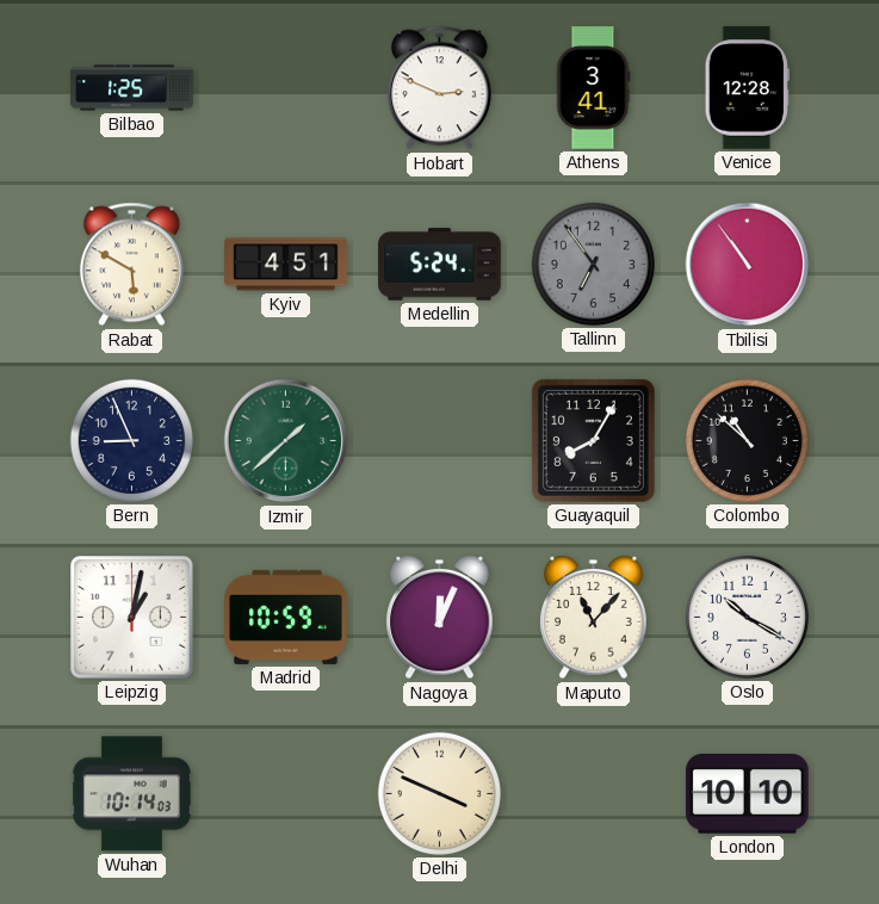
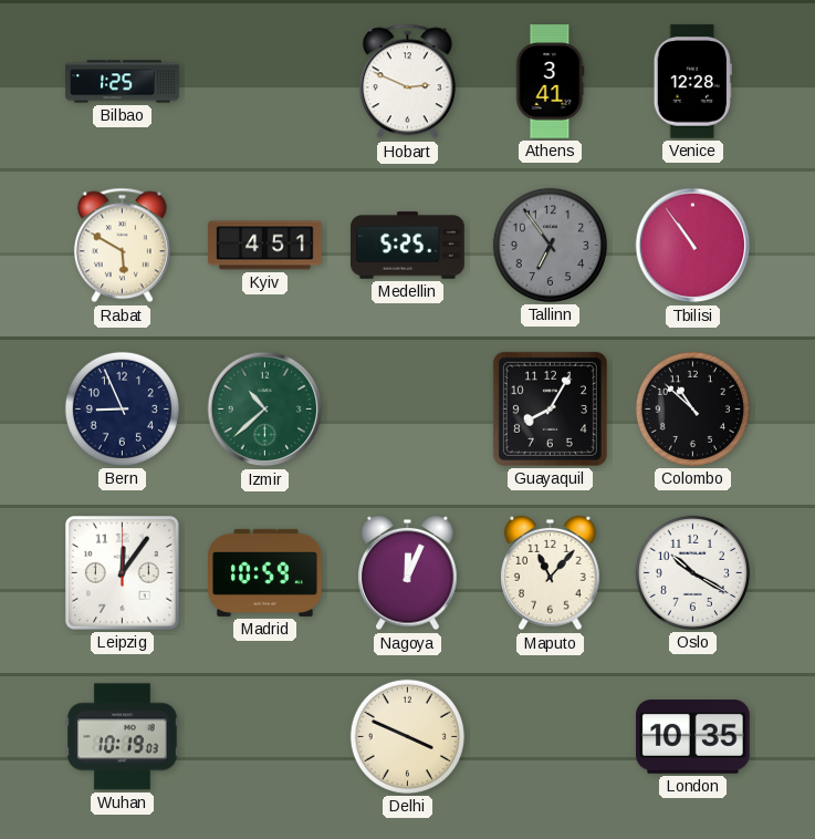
Medellin: 5:24 -> 5:25
Izmir: 1:38 -> 10:38
Leipzig: 1:02 -> 12:06
Wuhan: 10:14 -> 10:19
London: 10:10 -> 10:35
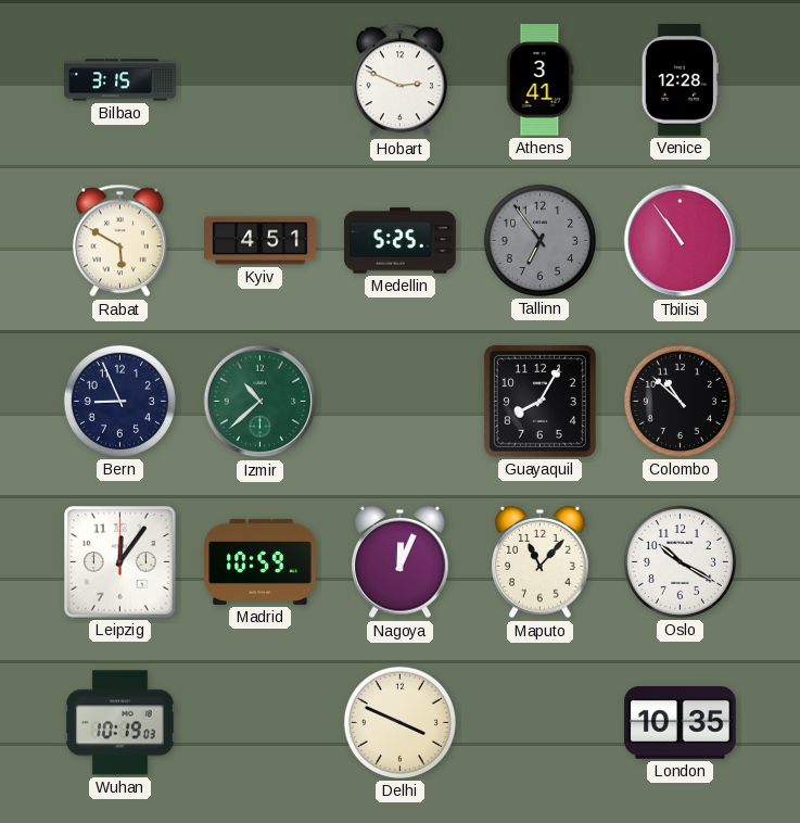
Bilbao: 1:25 -> 3:15
